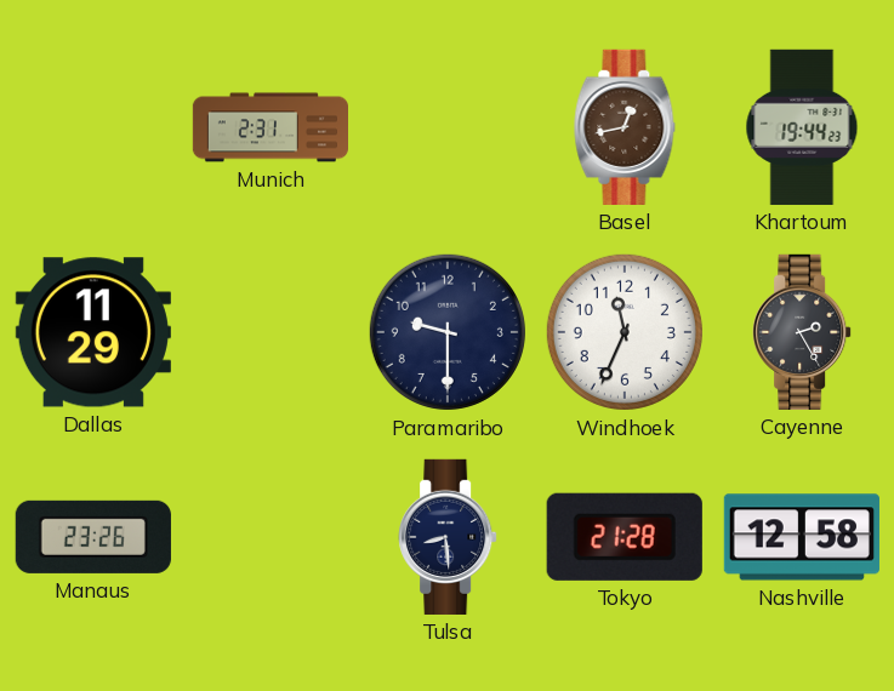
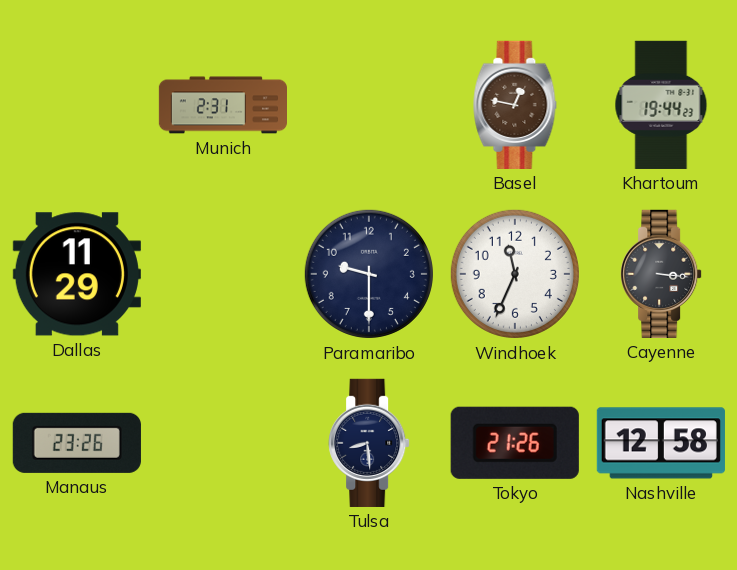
Basel: 12:43 -> 12:47
Cayenne: 2:25 -> 3:16
Tokyo: 21:28 -> 21:26
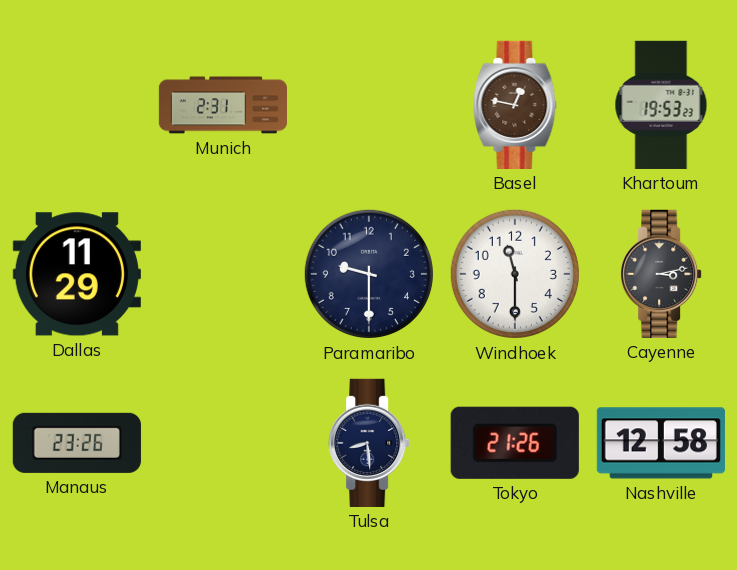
Khartoum: 19:44 -> 19:53
Windhoek: 11:34 -> 11:30
Cayenne: 3:16 -> 3:13
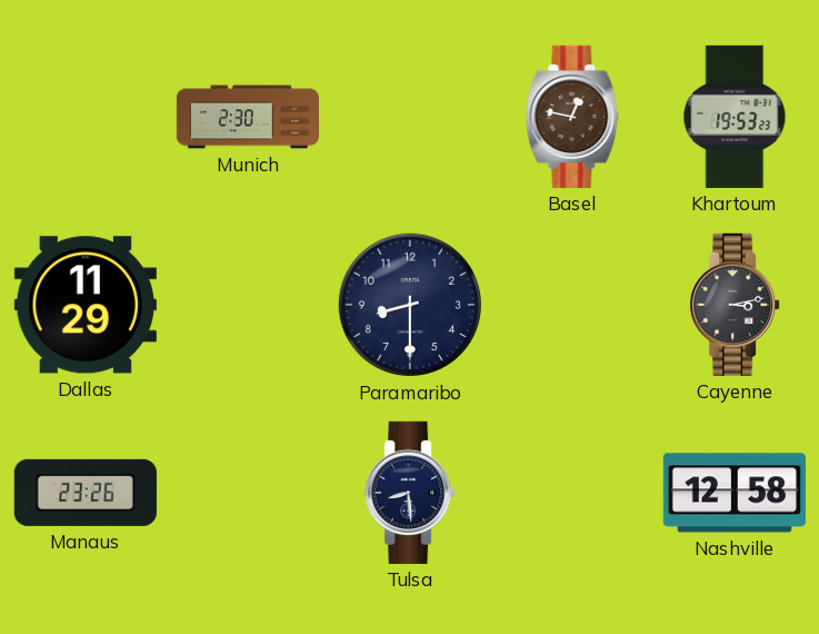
Munich: 2:31 -> 2:30
Paramaribo: 9:30 -> 8:30
Windhoek: 11:30 -> none
Tokyo: 21:26 -> none
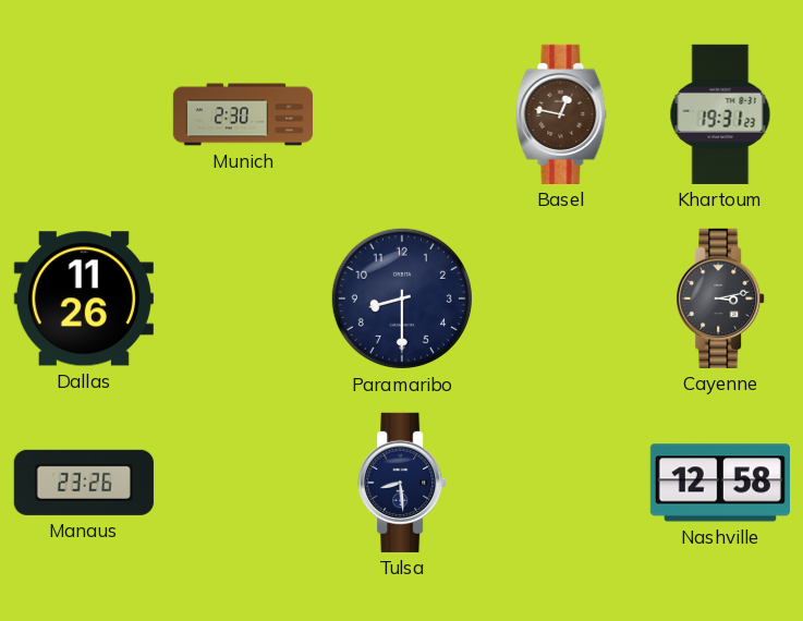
Khartoum: 19:53 -> 19:31
Dallas: 11:29 -> 11:26
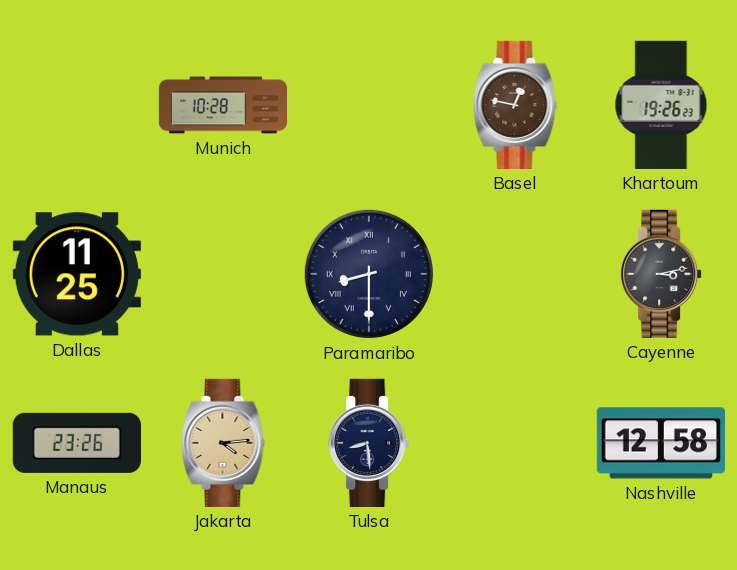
Munich: 2:30 -> 10:28
Khartoum: 19:31 -> 19:26
Dallas: 11:26 -> 11:25
Paramaribo numerals: Arabic -> Roman
Jakarta: none -> 4:14
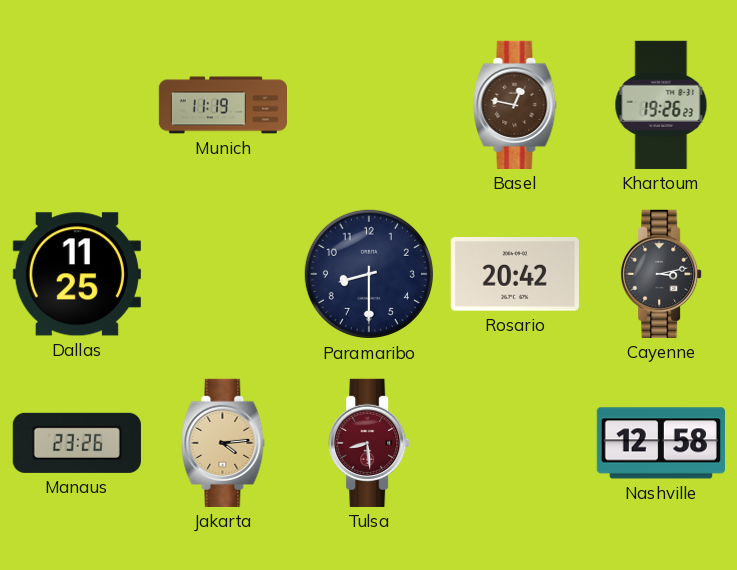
Munich: 10:28 -> 11:19
Paramaribo numerals: Roman -> Arabic
Rosario: none -> 20:42
Tulsa dial: navy -> burgundy
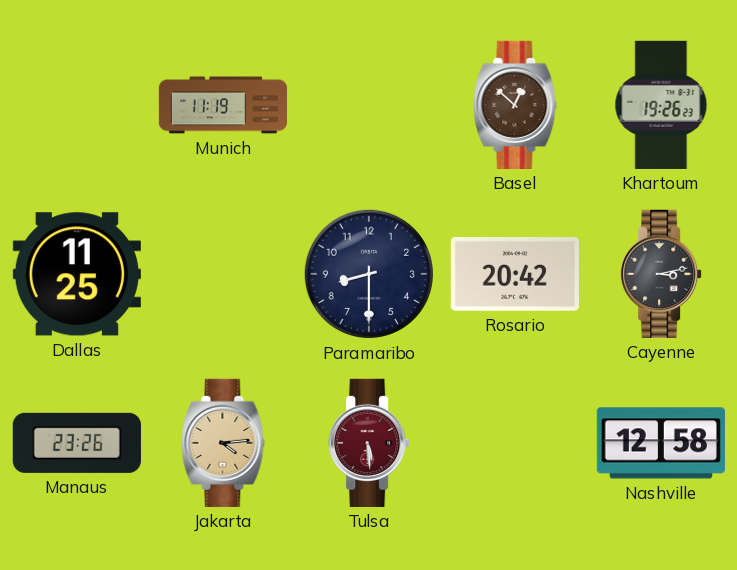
Basel: 12:47 -> 12:52
Tulsa: 8:29 -> 5:29
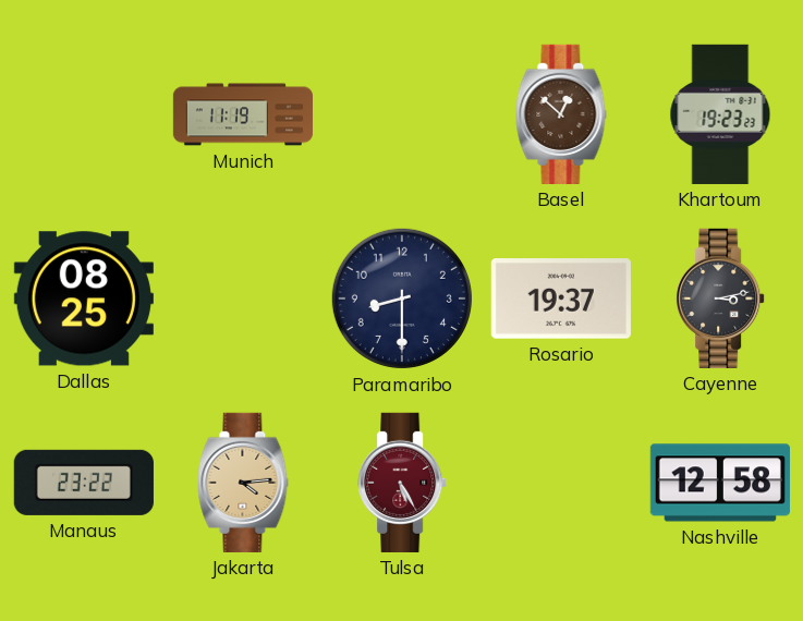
Khartoum: 19:26 -> 19:23
Dallas: 11:25 -> 08:25
Rosario: 20:42 -> 19:37
Manaus: 23:26 -> 23:22
Tulsa: 5:29 -> 5:25
